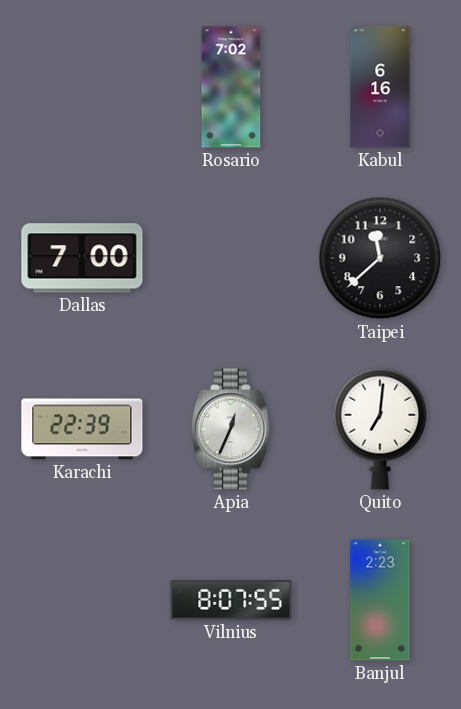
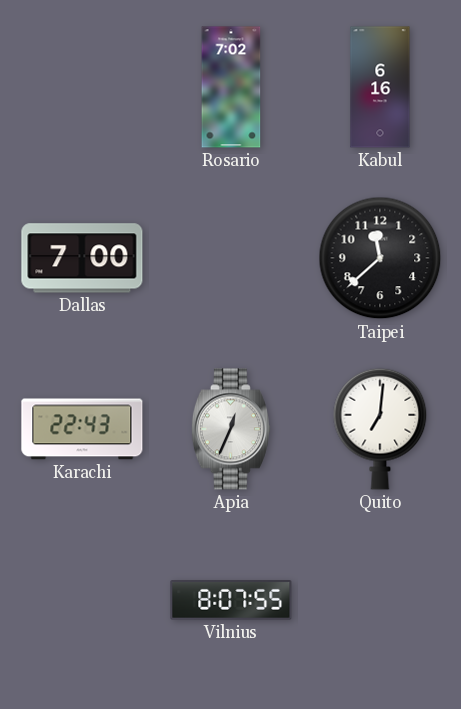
Karachi: 22:39 -> 22:43
Banjul: 2:23 -> none
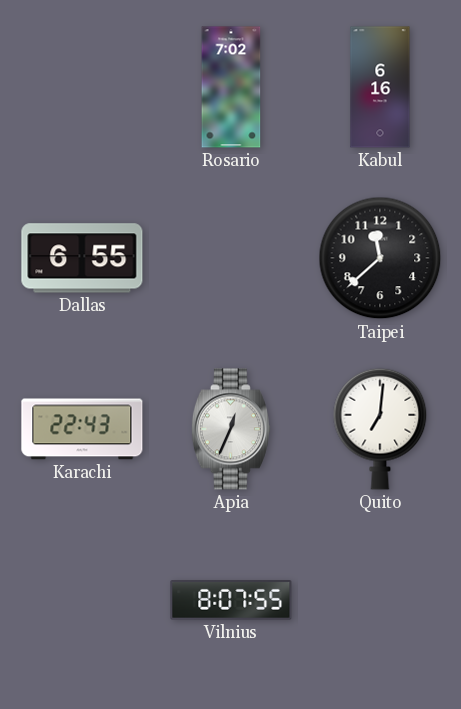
Dallas: 7:00 -> 6:55
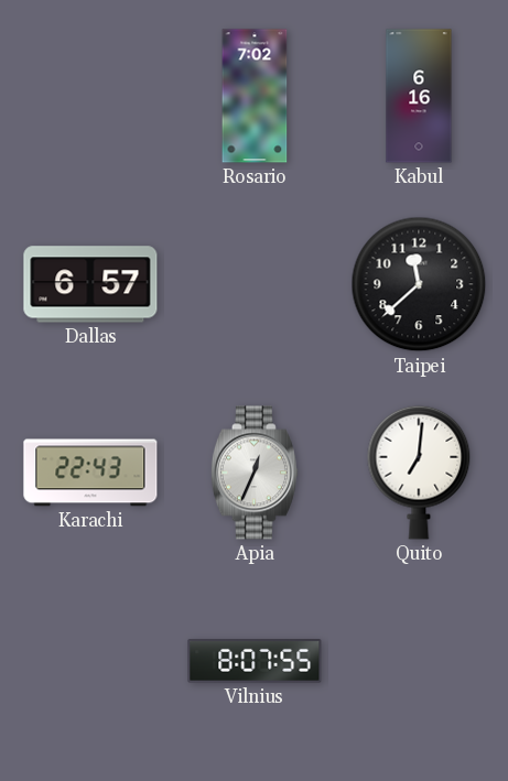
Dallas: 6:55 -> 6:57
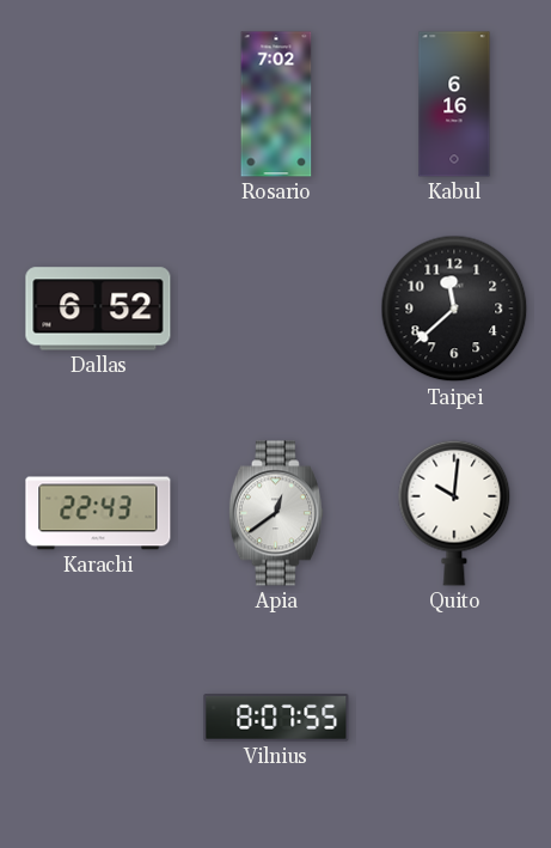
Dallas: 6:57 -> 6:52
Apia: 12:34 -> 12:39
Quito: 7:01 -> 10:01
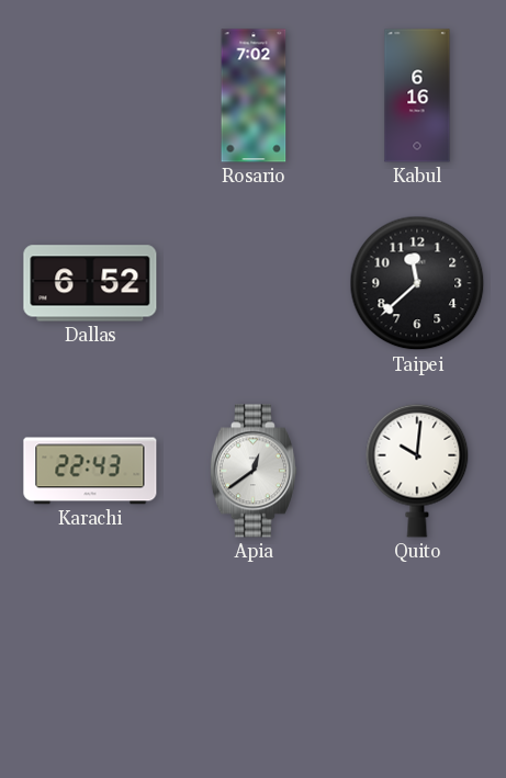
Vilnius: 8:07 -> none
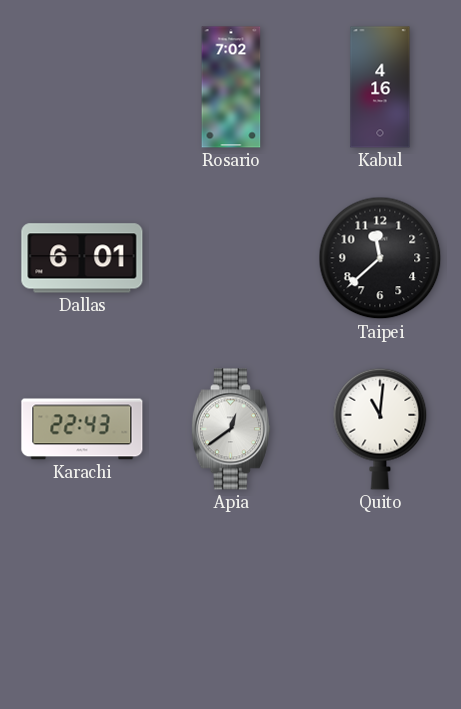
Kabul: 6:16 -> 4:16
Dallas: 6:52 -> 6:01
Quito: 10:01 -> 11:01
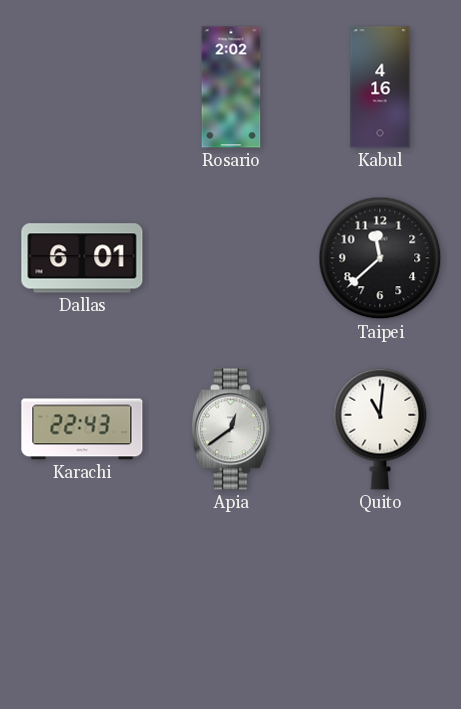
Rosario: 7:02 -> 2:02
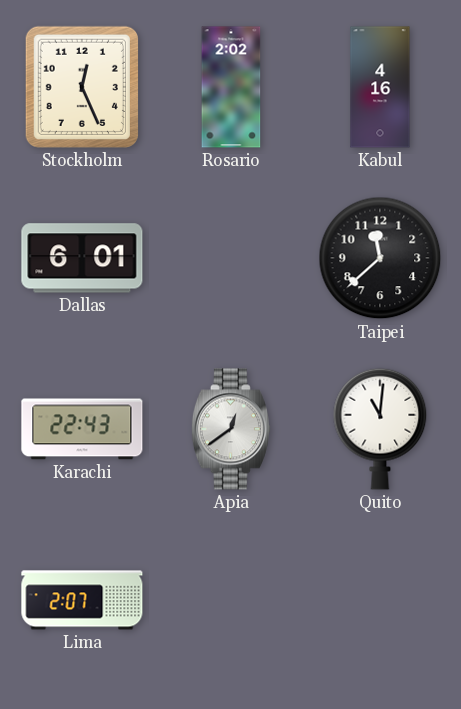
Stockholm: none -> 12:26
Lima: none -> 2:07
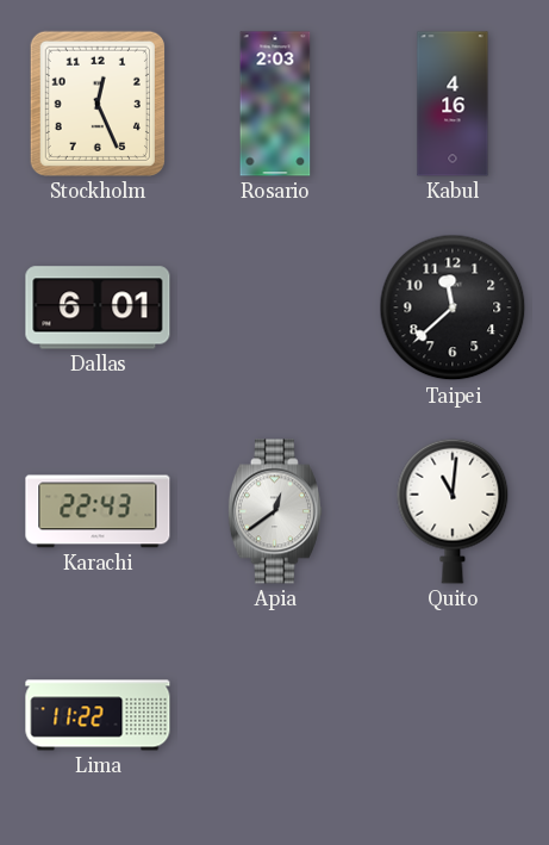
Rosario: 2:02 -> 2:03
Lima: 2:07 -> 11:22
